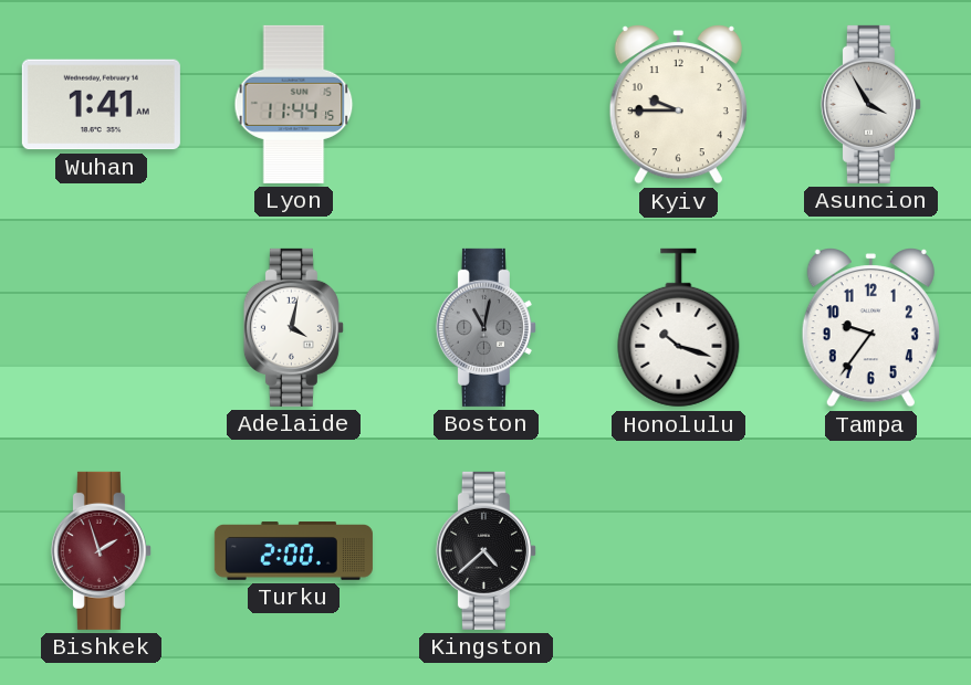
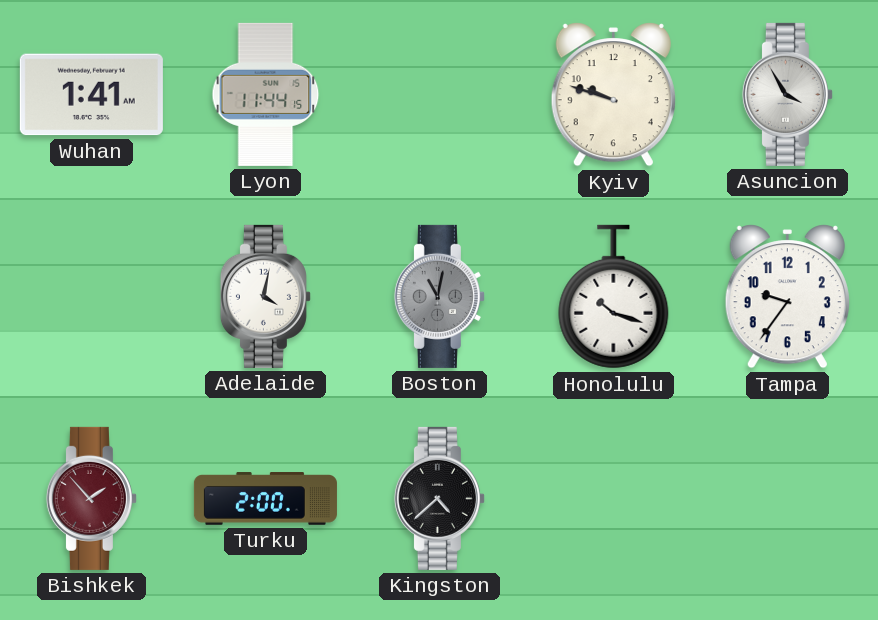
Kyiv: 9:45 -> 9:48
Bishkek: 1:57 -> 1:53
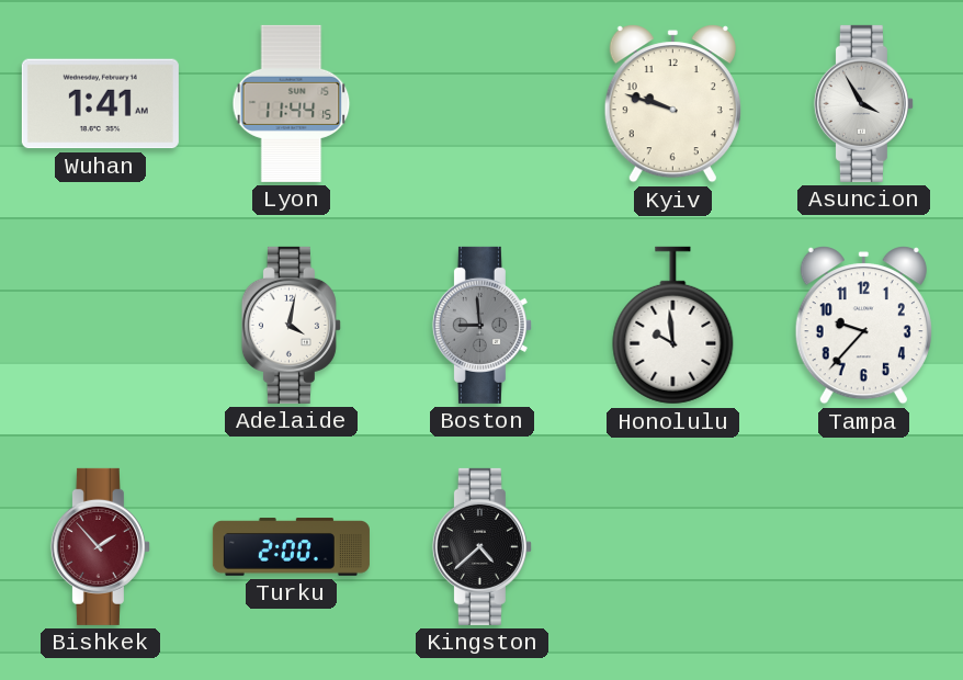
Boston: 11:02 -> 8:59
Honolulu: 10:18 -> 9:59
Tampa: 9:36 -> 9:37
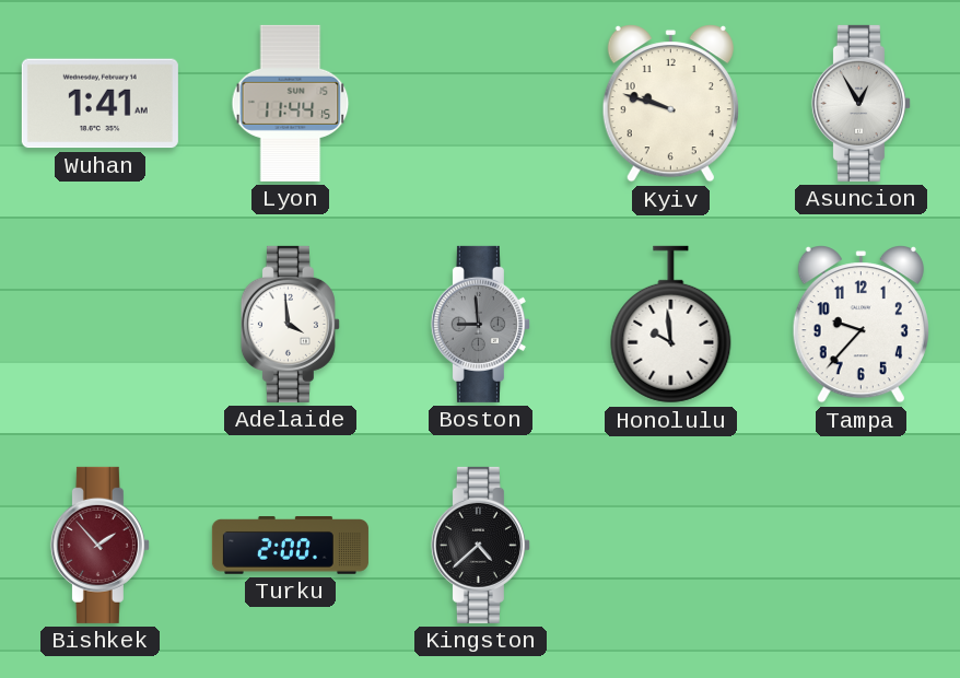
Asuncion: 3:55 -> 12:55
Adelaide: 4:02 -> 3:59
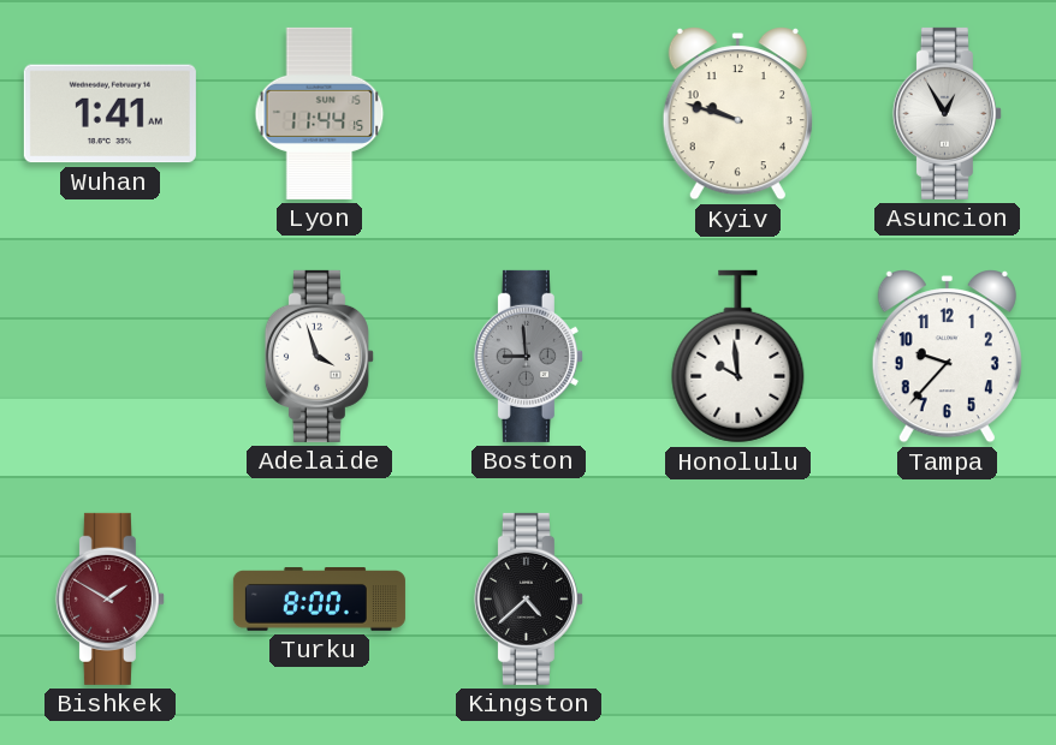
Adelaide: 3:59 -> 3:57
Bishkek: 1:53 -> 1:50
Turku: 2:00 -> 8:00
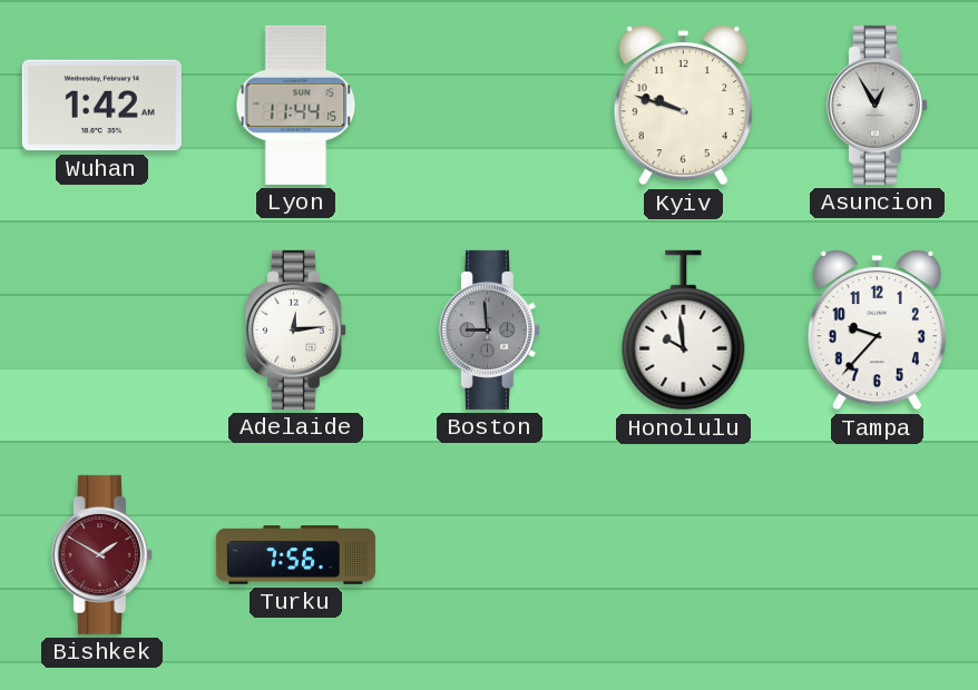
Wuhan: 1:41 -> 1:42
Adelaide: 3:57 -> 12:14
Turku: 8:00 -> 7:56
Kingston: 4:38 -> none
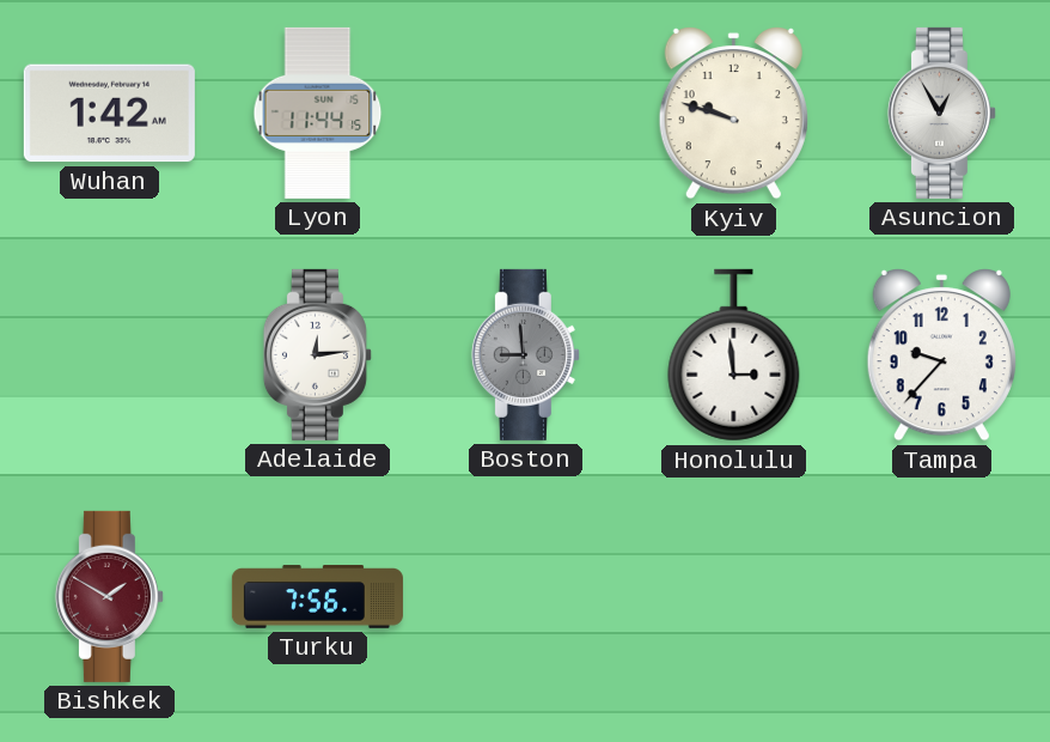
Honolulu: 9:59 -> 2:59
